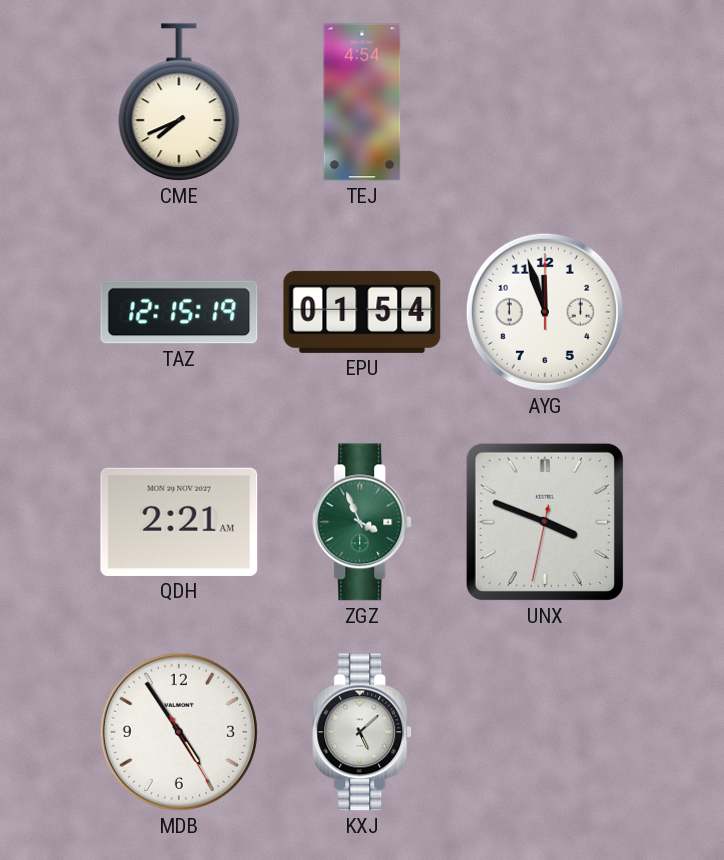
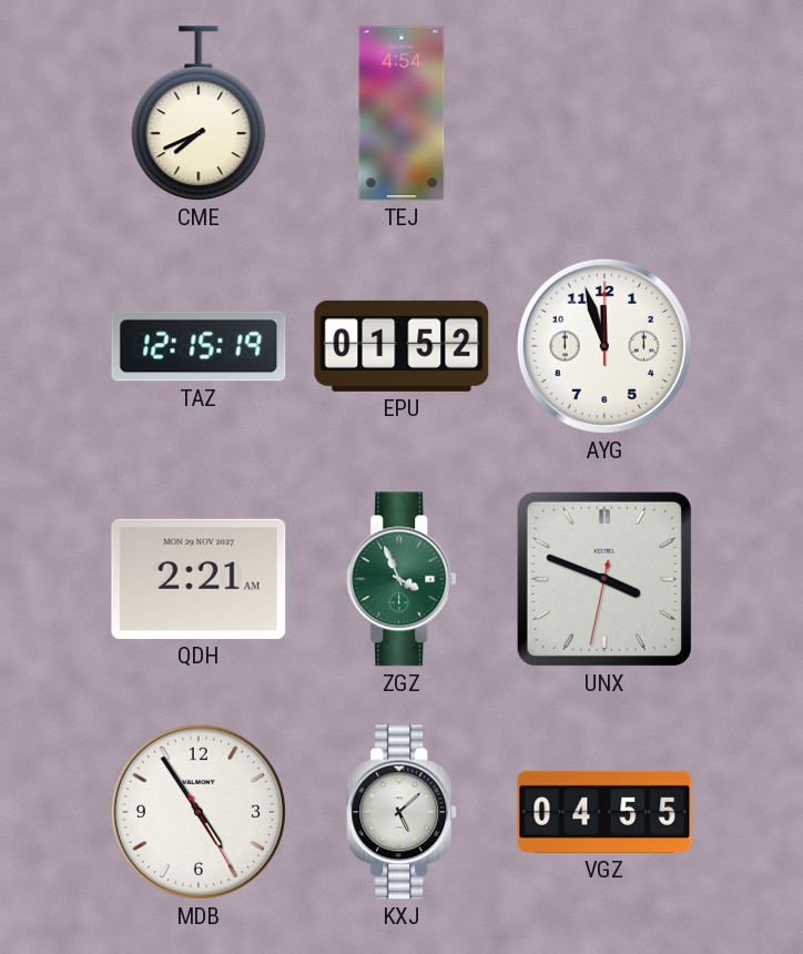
EPU: 01:54 -> 01:52
VGZ: none -> 04:55
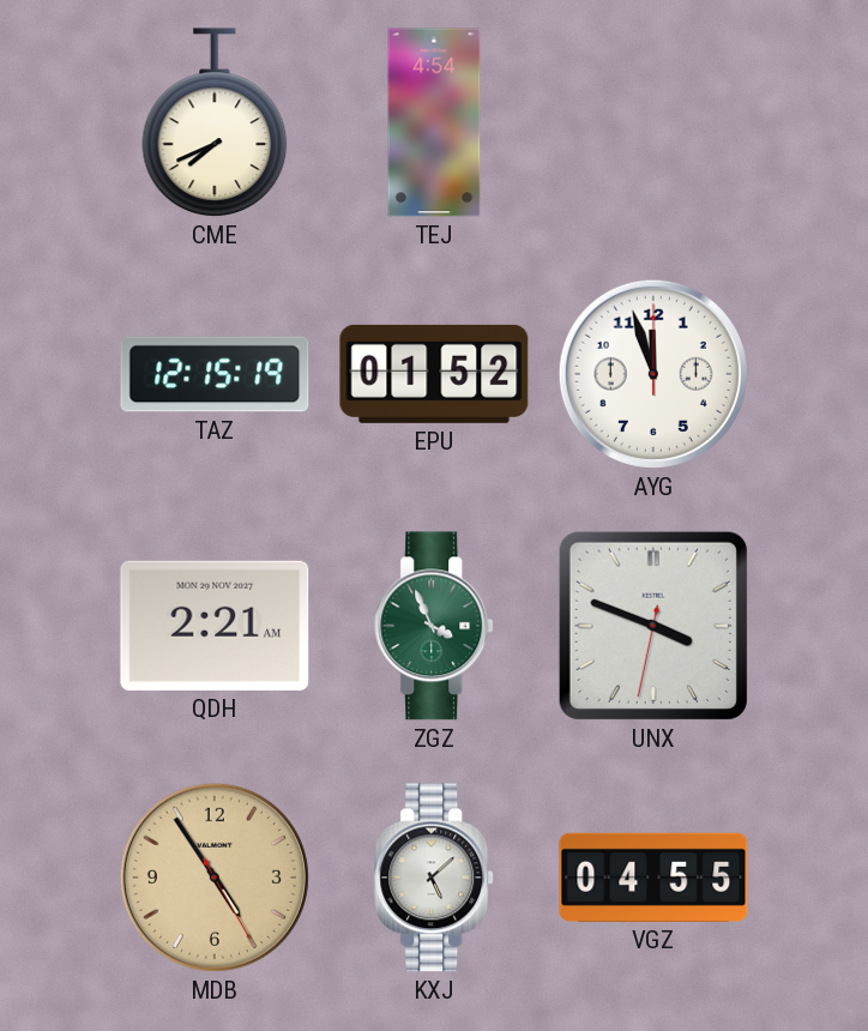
MDB dial: white -> champagne
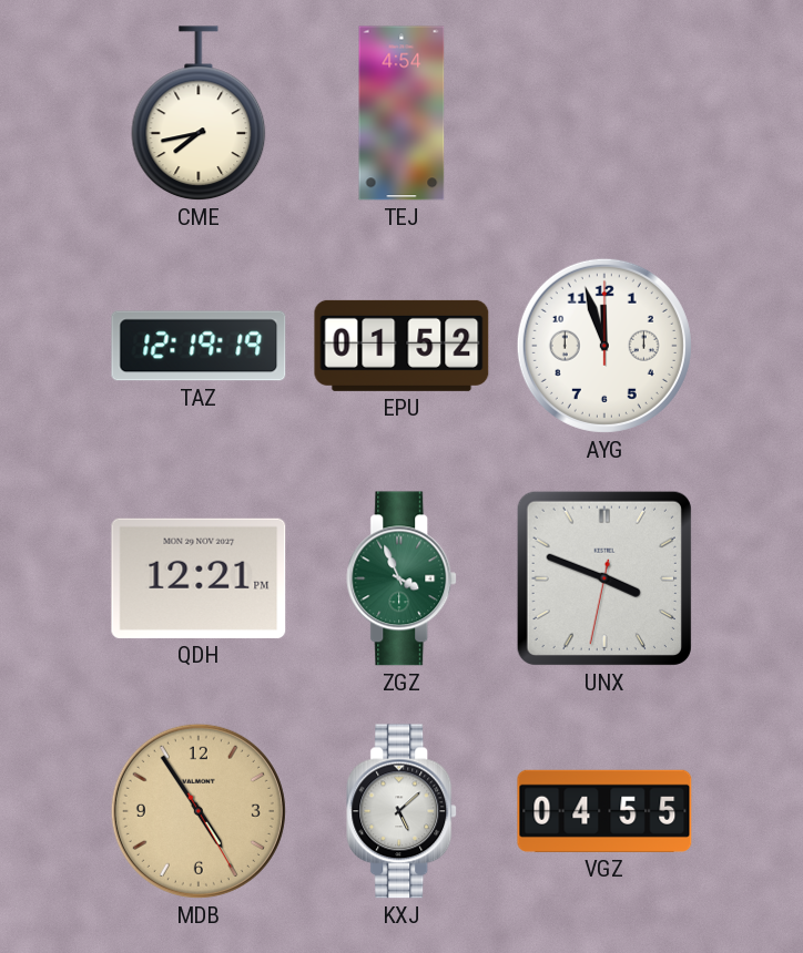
CME: 7:41 -> 7:43
TAZ: 12:15 -> 12:19
QDH: 2:21 -> 12:21
